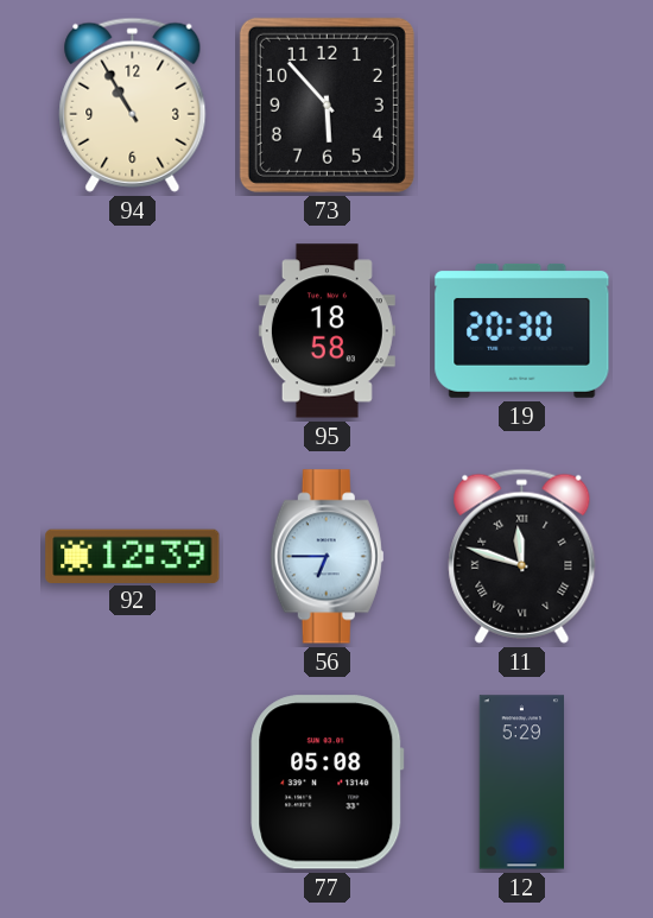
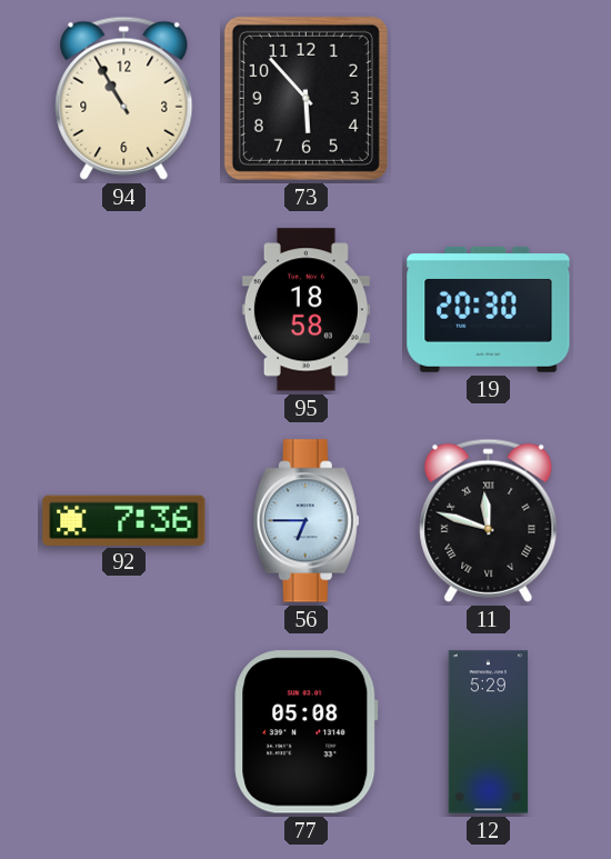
92: 12:39 -> 7:36
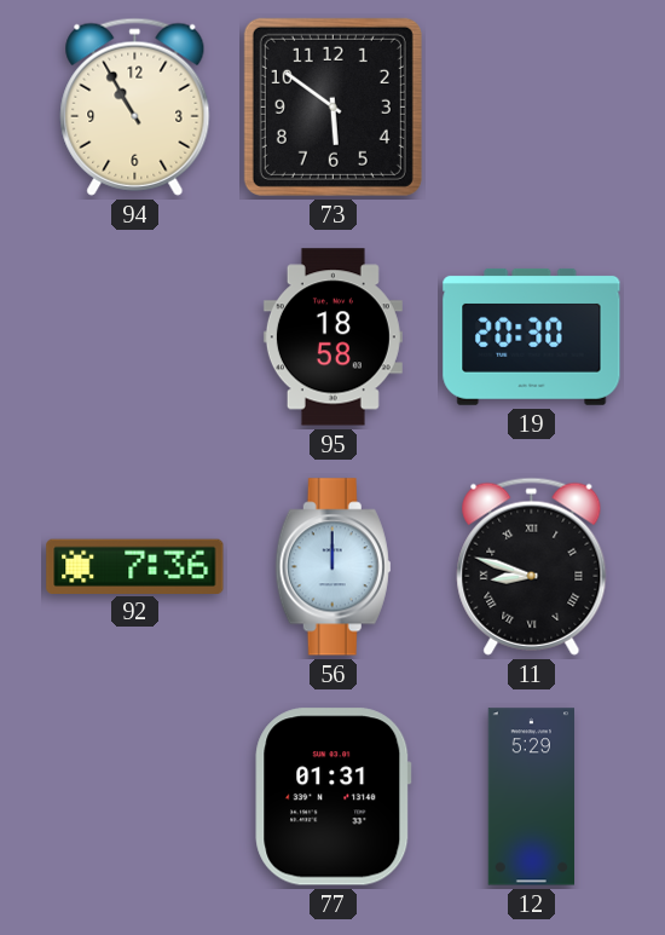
73: 5:53 -> 5:51
56: 6:45 -> 12:00
11: 11:48 -> 8:48
77: 05:08 -> 01:31
